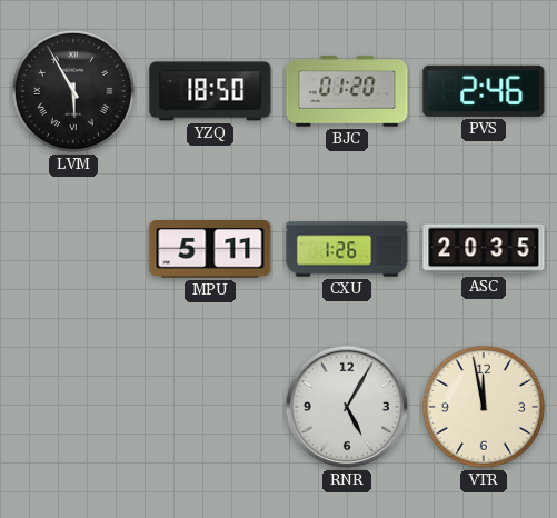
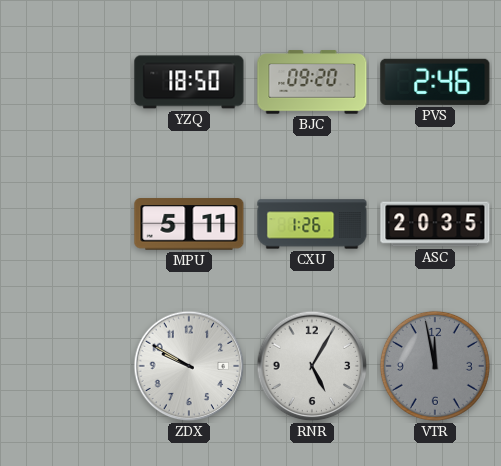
LVM: 5:55 -> none
BJC: 01:20 -> 09:20
ZDX: none -> 9:50
VTR dial: cream -> grey
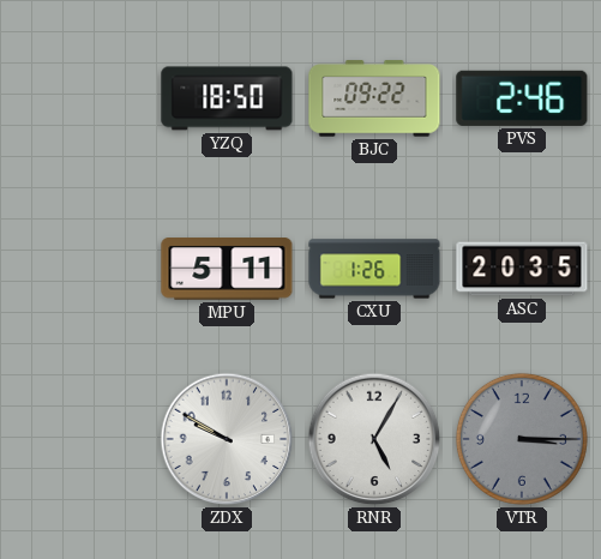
BJC: 09:20 -> 09:22
VTR: 11:58 -> 3:15
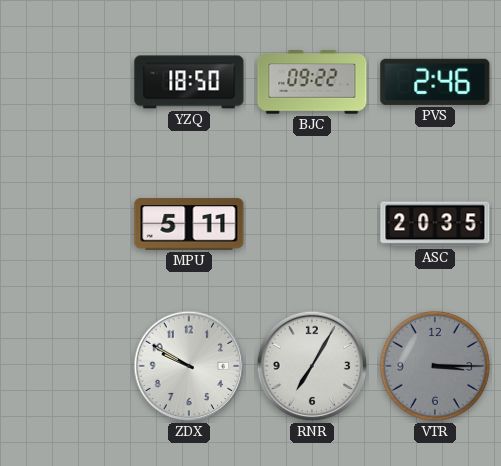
CXU: 1:26 -> none
RNR: 5:05 -> 7:05
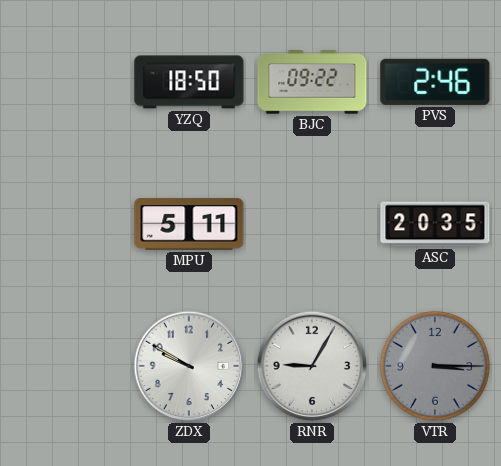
RNR: 7:05 -> 9:05
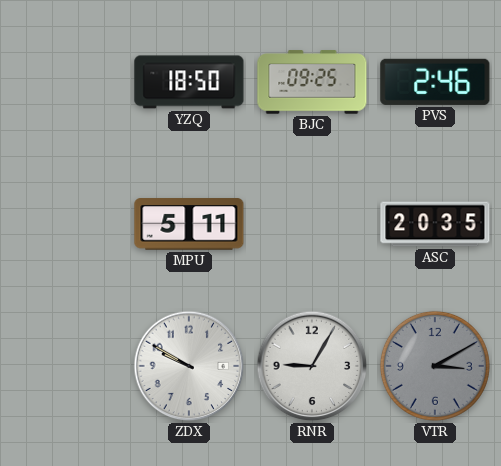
BJC: 09:22 -> 09:25
VTR: 3:15 -> 3:10
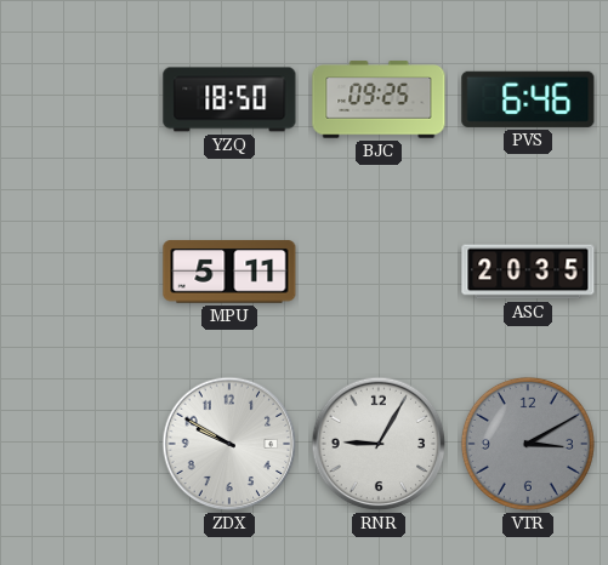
PVS: 2:46 -> 6:46
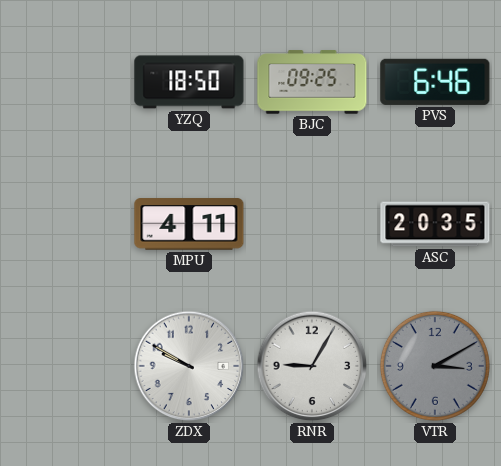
MPU: 5:11 -> 4:11
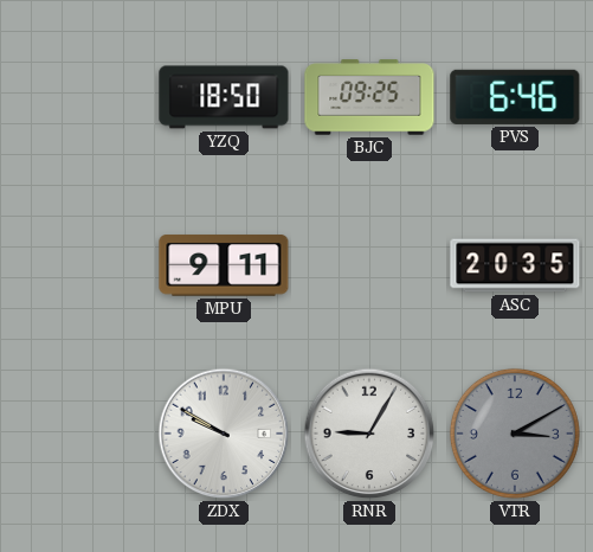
MPU: 4:11 -> 9:11
